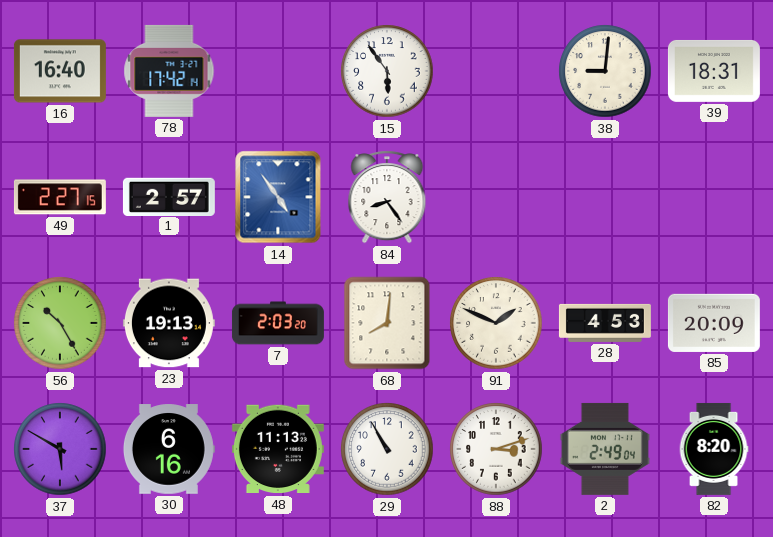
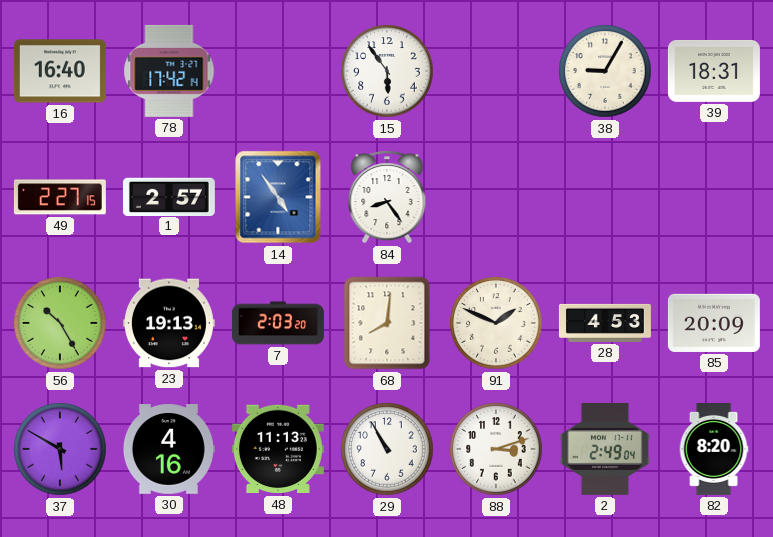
38: 9:01 -> 9:05
30: 6:16 -> 4:16
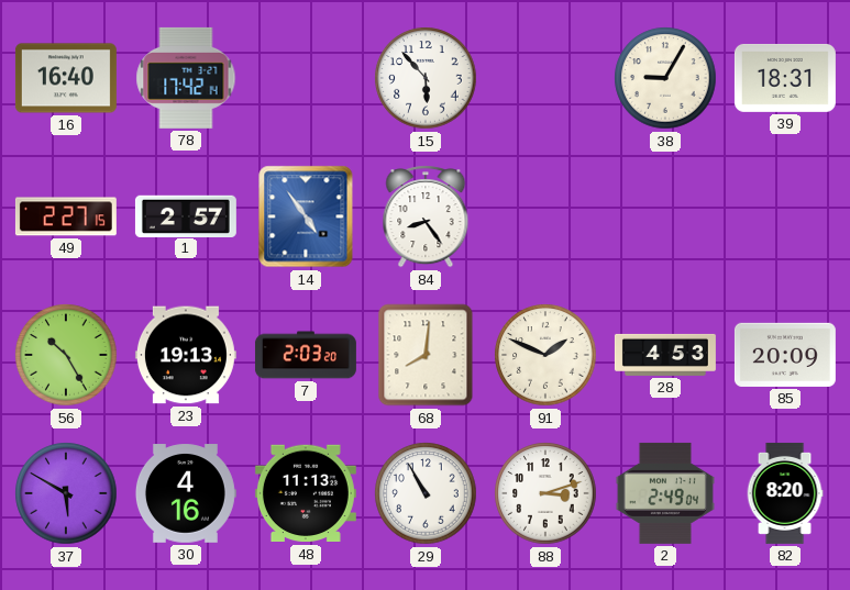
15: 5:54 -> 5:53
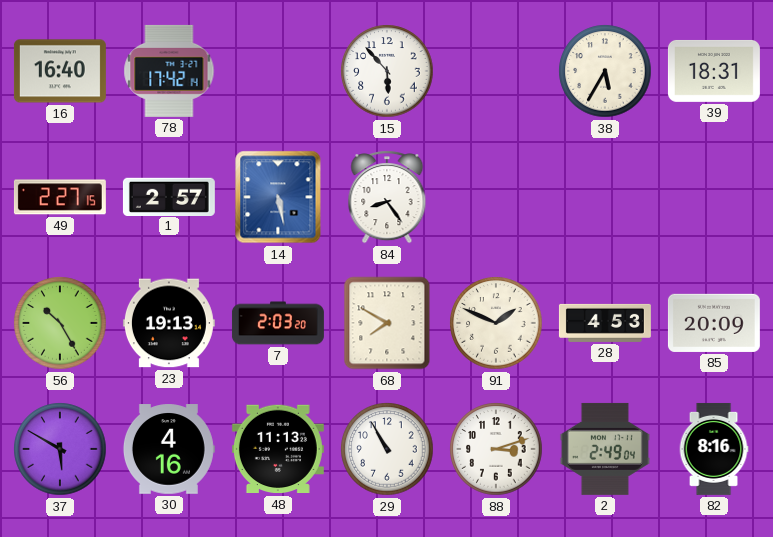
38: 9:05 -> 5:35
14: 4:54 -> 5:28
68: 8:01 -> 7:50
82: 8:20 -> 8:16
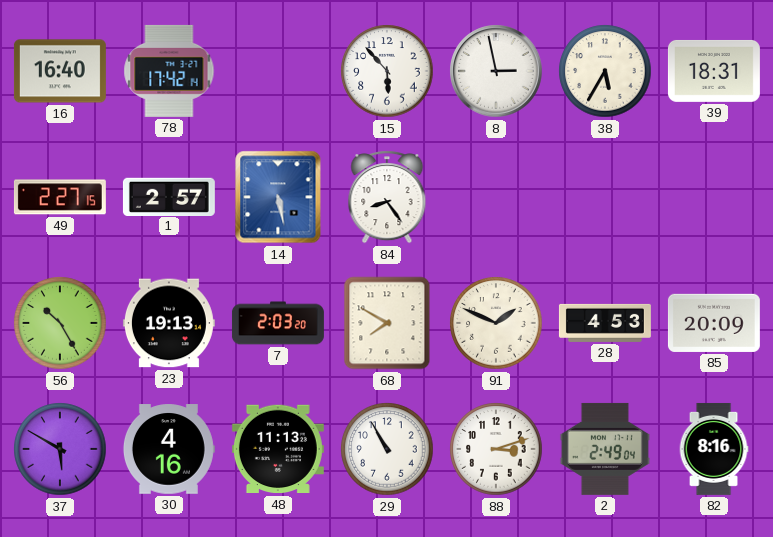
8: none -> 2:58
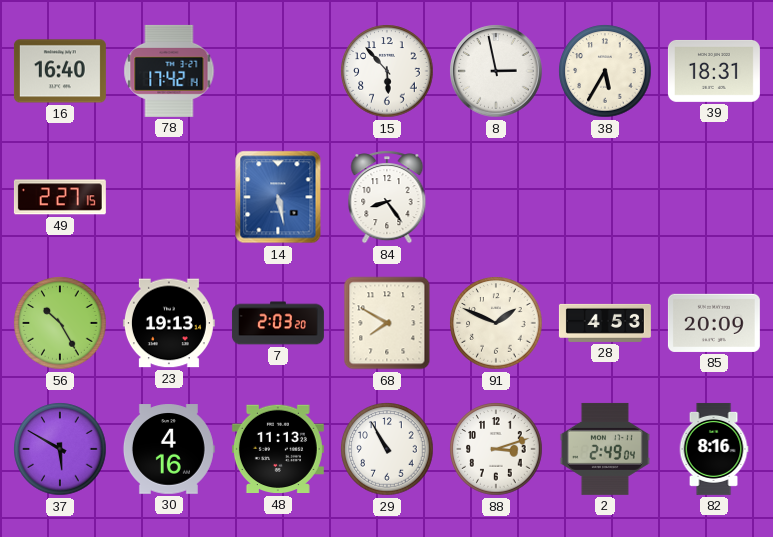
1: 2:57 -> none
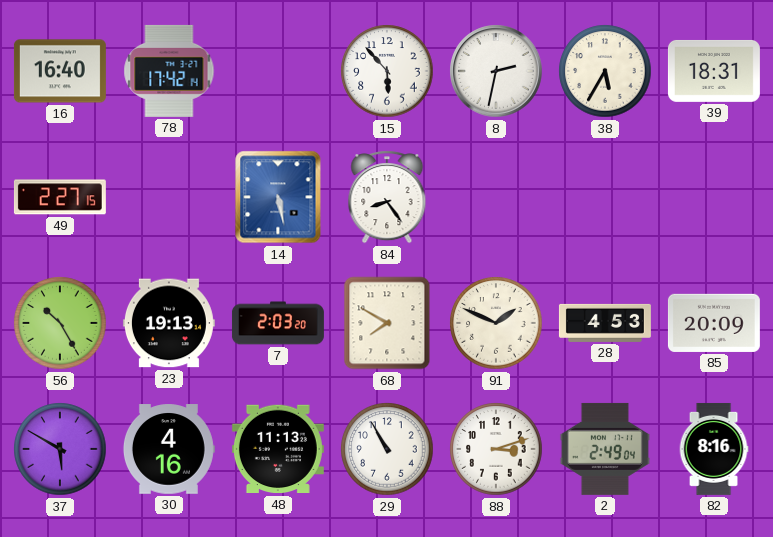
8: 2:58 -> 2:32
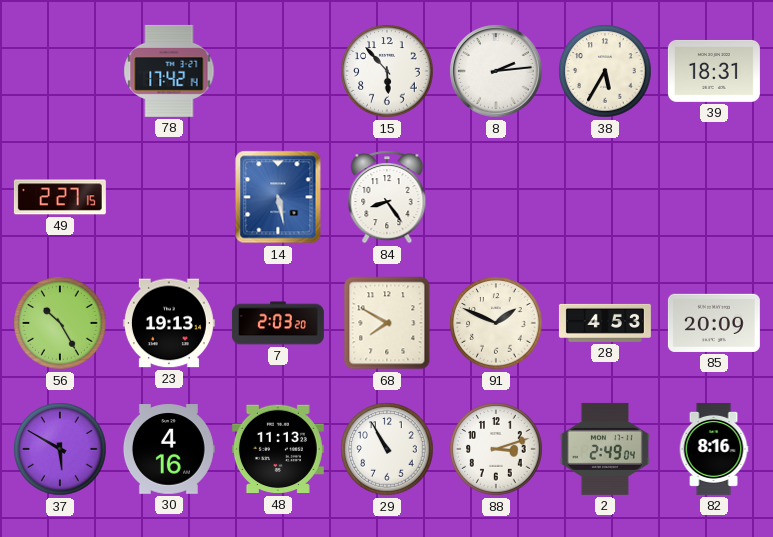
16: 16:40 -> none
8: 2:32 -> 2:14
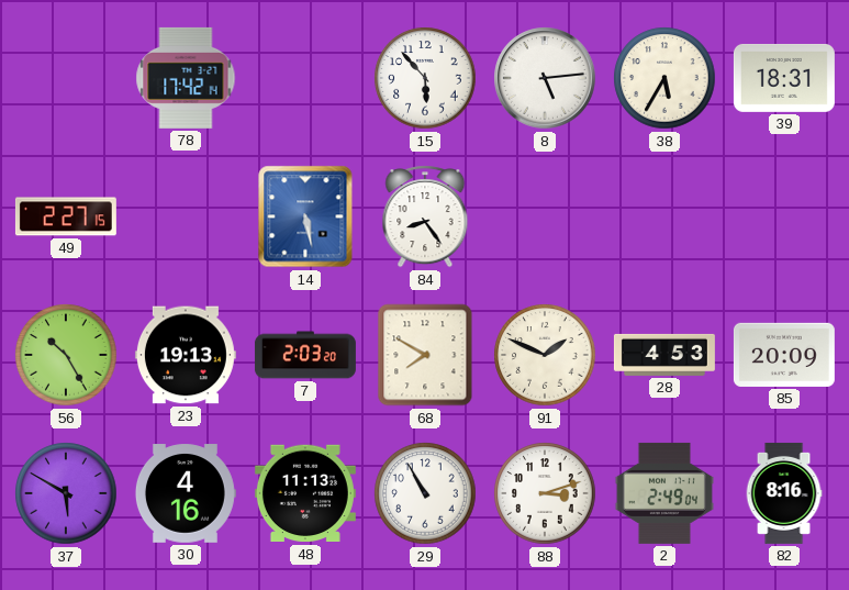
8: 2:14 -> 5:14
